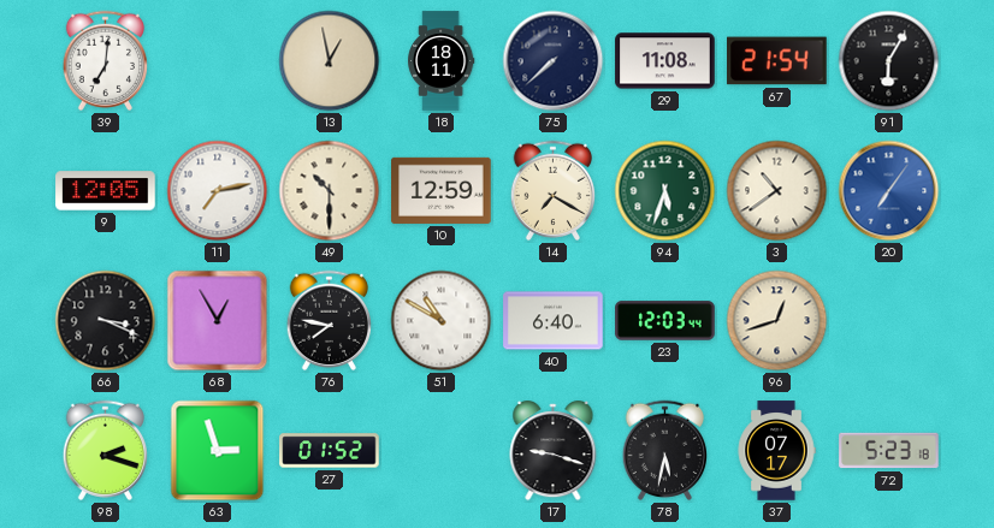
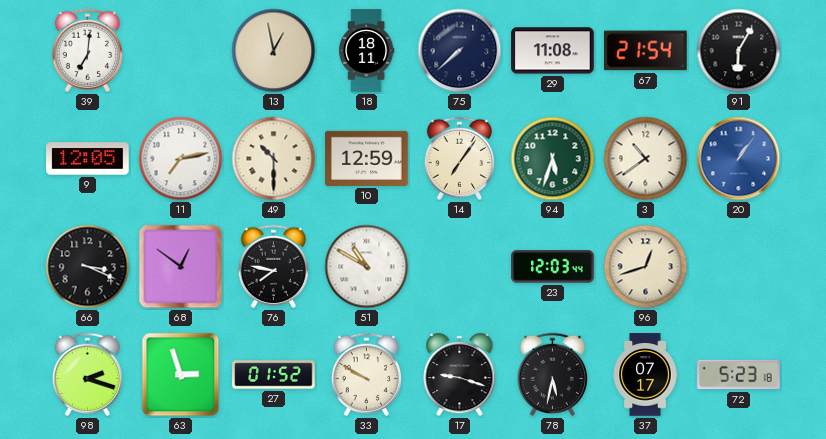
14: 7:20 -> 7:06
20: 7:06 -> 1:06
68: 12:55 -> 12:51
40: 6:40 -> none
33: none -> 9:50
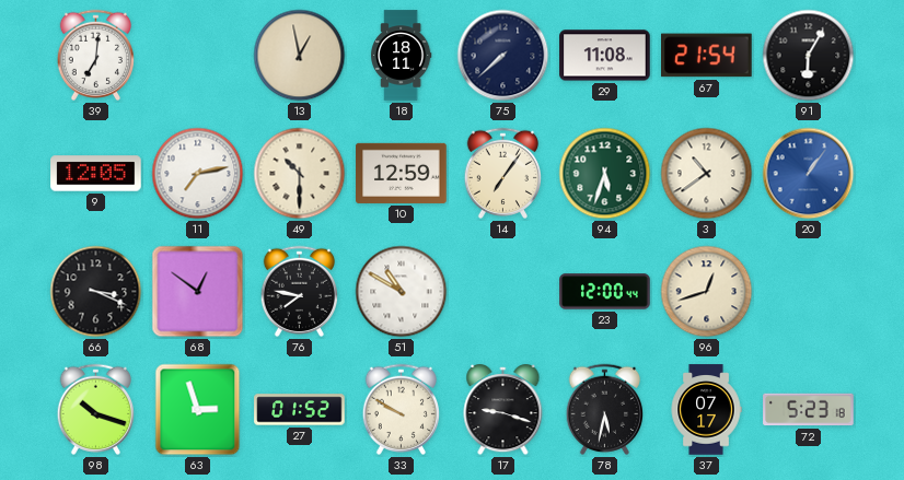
23: 12:03 -> 12:00
98: 2:18 -> 10:18
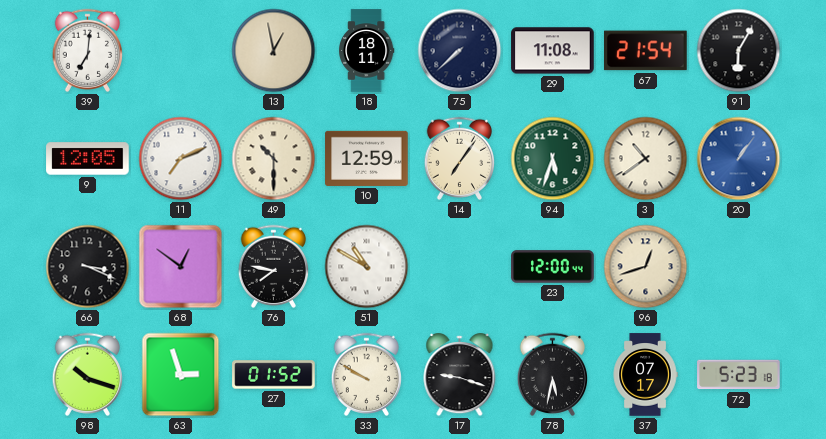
11: 7:13 -> 7:11
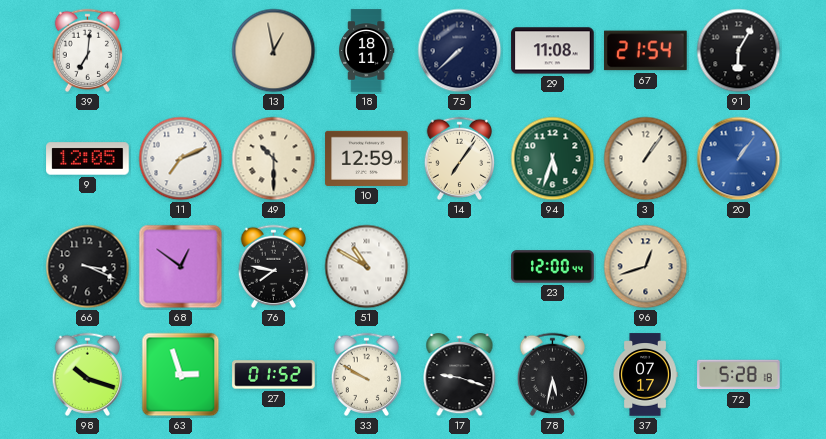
3: 10:39 -> 1:06
72: 5:23 -> 5:28
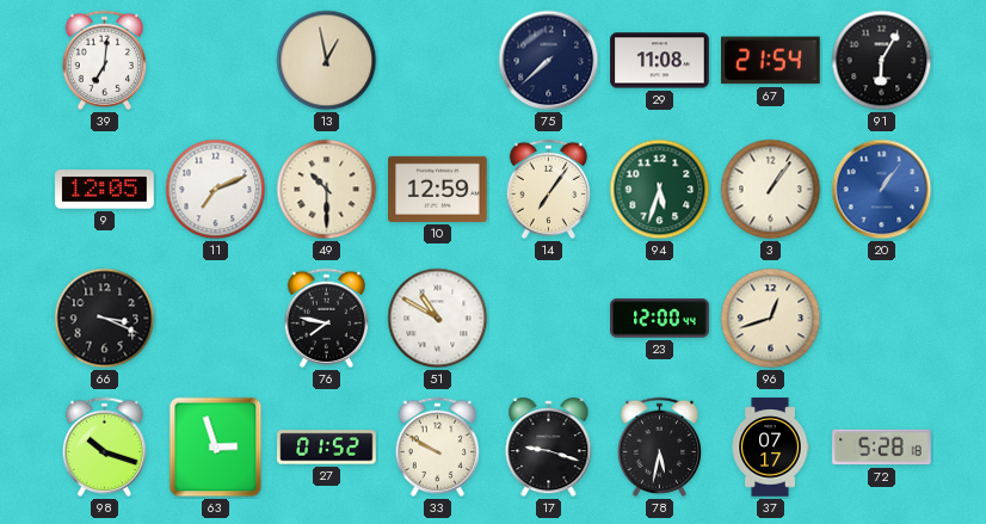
18: 18:11 -> none
68: 12:51 -> none
